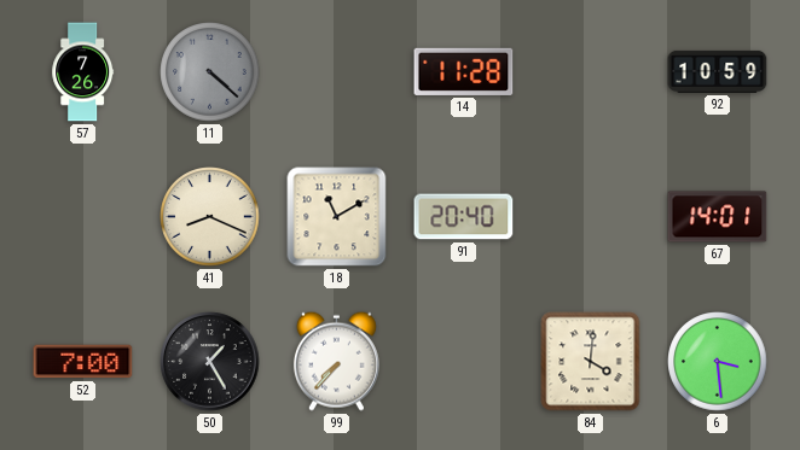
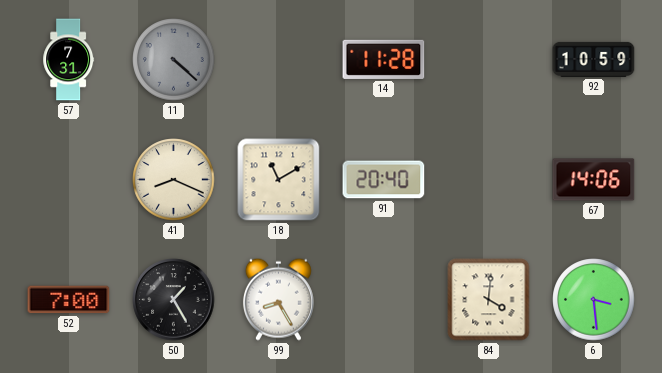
57: 7:26 -> 7:31
67: 14:01 -> 14:06
99: 7:37 -> 8:25
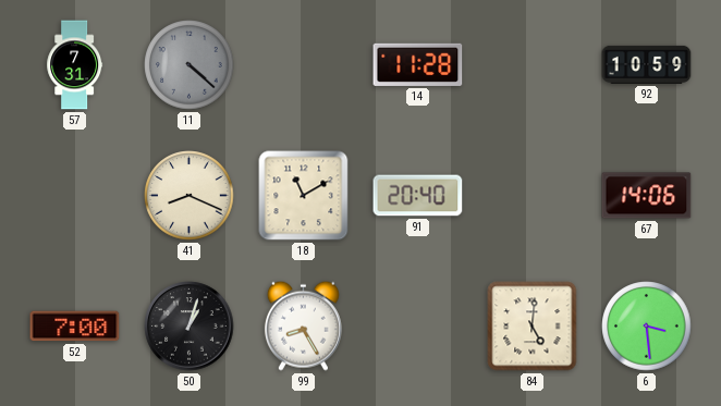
50: 1:25 -> 1:03
84: 4:01 -> 5:01
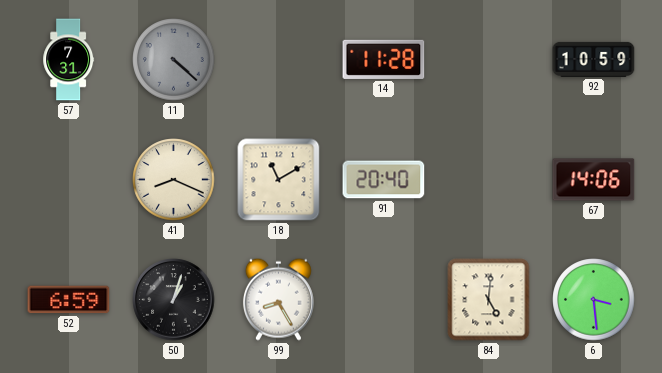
52: 7:00 -> 6:59
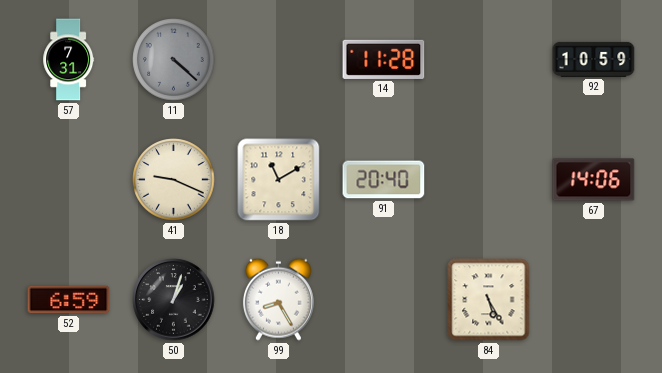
41: 8:19 -> 9:19
84: 5:01 -> 5:25
6: 3:29 -> none
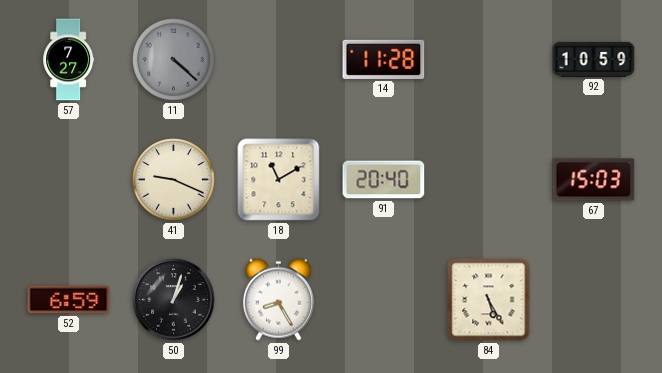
57: 7:31 -> 7:27
67: 14:06 -> 15:03
